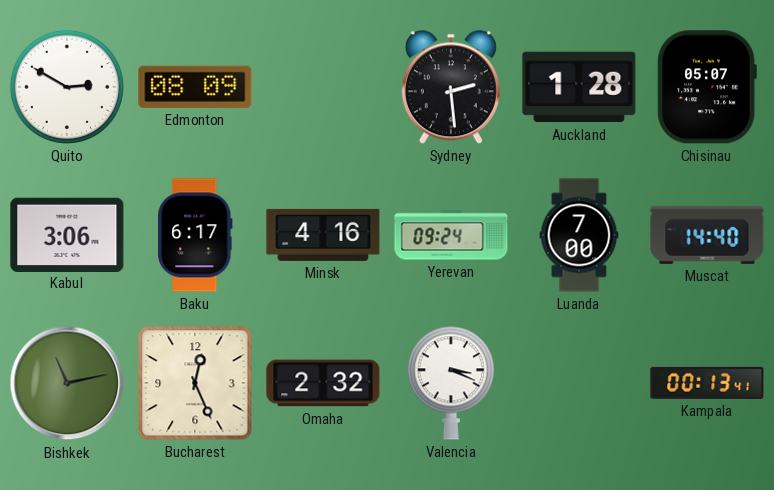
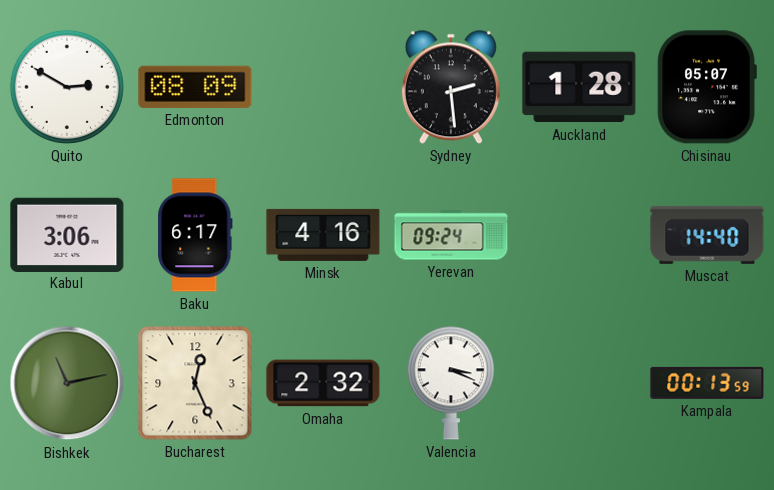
Luanda: 7:00 -> none
Kampala: 00:13:41 -> 00:13:59
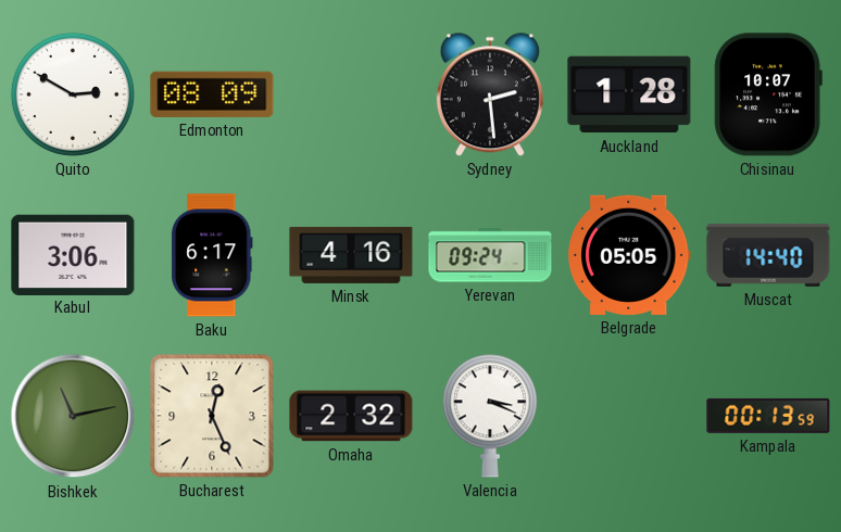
Chisinau: 05:07 -> 10:07
Belgrade: none -> 05:05
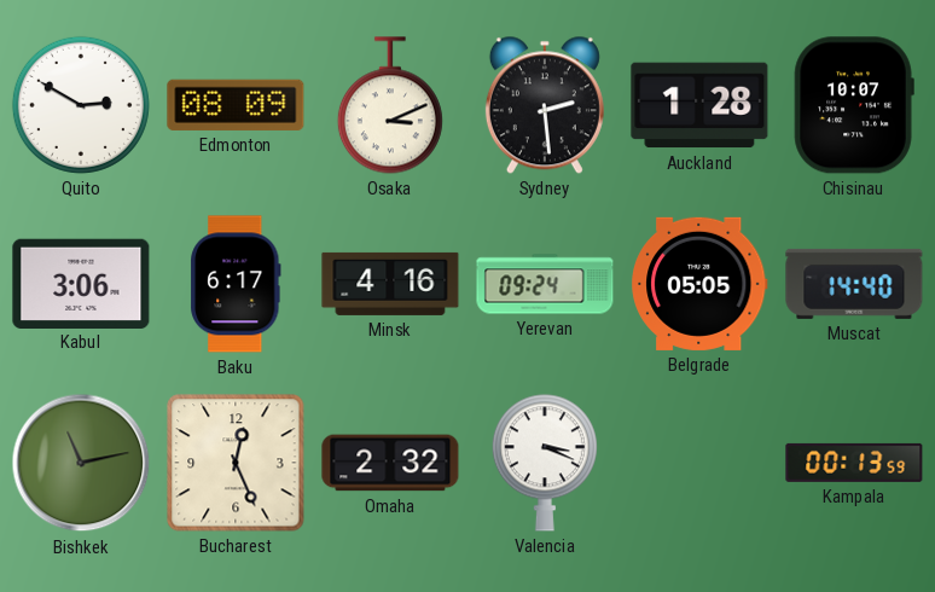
Osaka: none -> 3:11
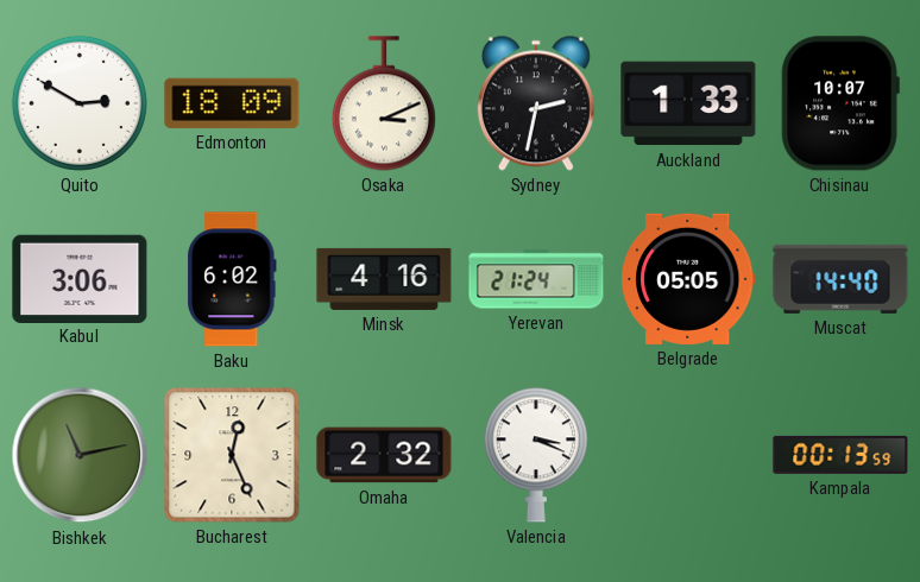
Edmonton: 08:09 -> 18:09
Sydney: 2:29 -> 2:32
Auckland: 1:28 -> 1:33
Baku: 6:17 -> 6:02
Yerevan: 09:24 -> 21:24
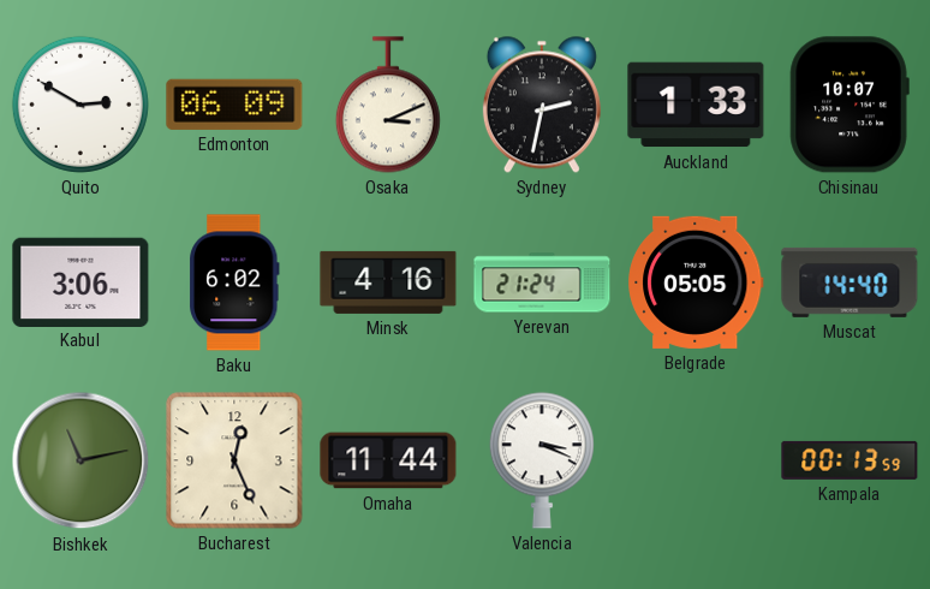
Edmonton: 18:09 -> 06:09
Omaha: 2:32 -> 11:44
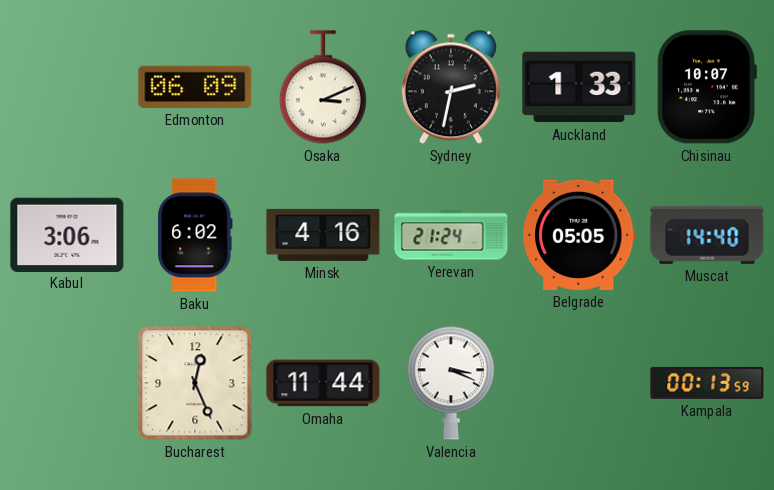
Quito: 2:50 -> none
Bishkek: 11:13 -> none
